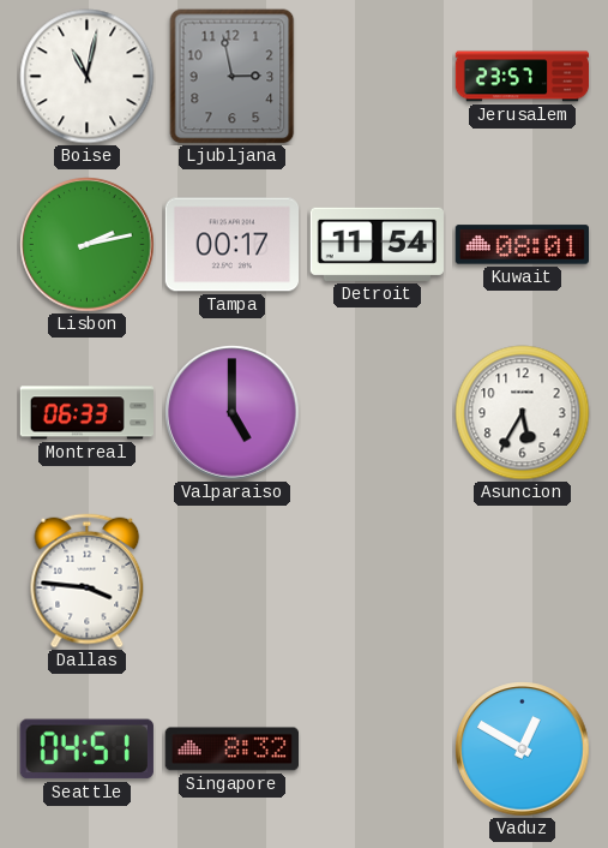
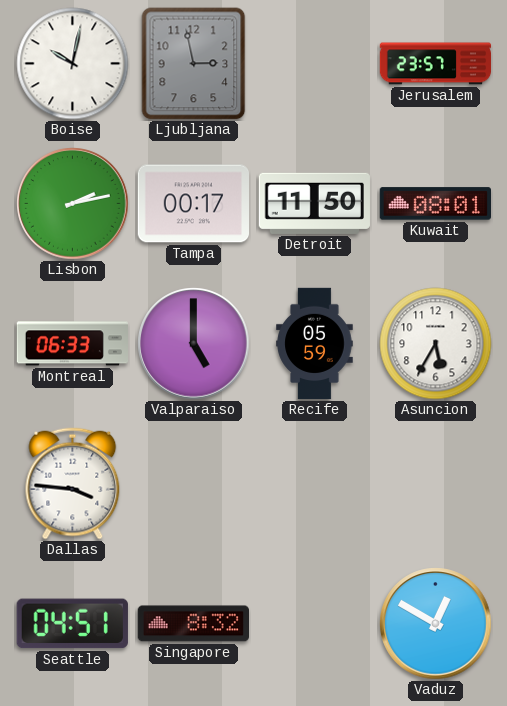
Boise: 11:02 -> 10:02
Detroit: 11:54 -> 11:50
Recife: none -> 05:59
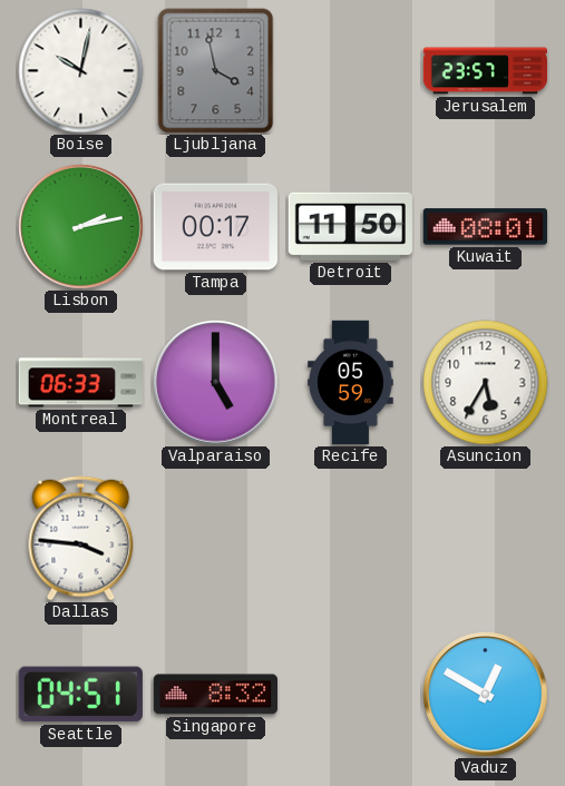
Ljubljana: 2:58 -> 3:58
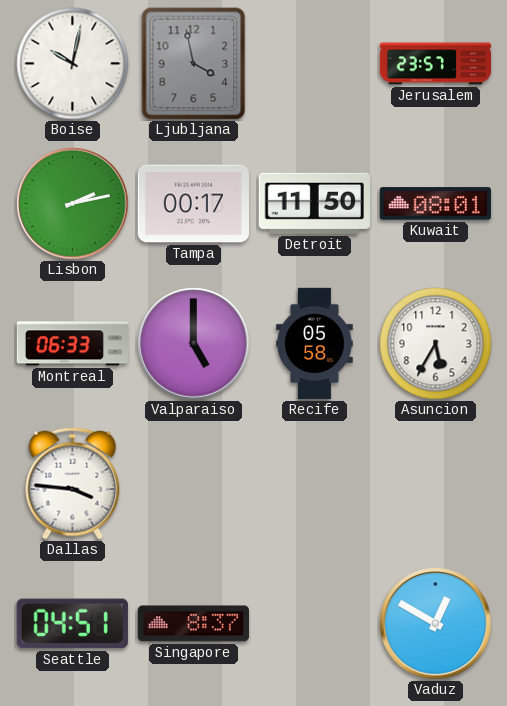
Recife: 05:59 -> 05:58
Singapore: 8:32 -> 8:37
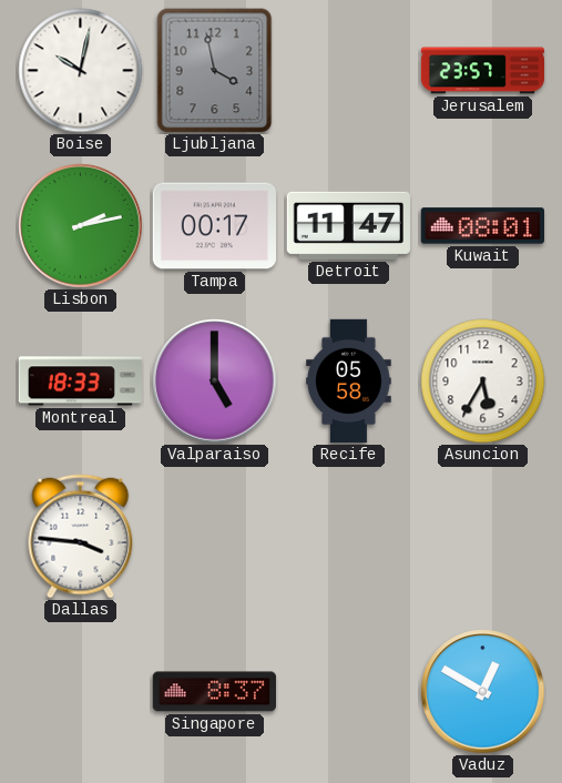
Detroit: 11:50 -> 11:47
Montreal: 06:33 -> 18:33
Seattle: 04:51 -> none
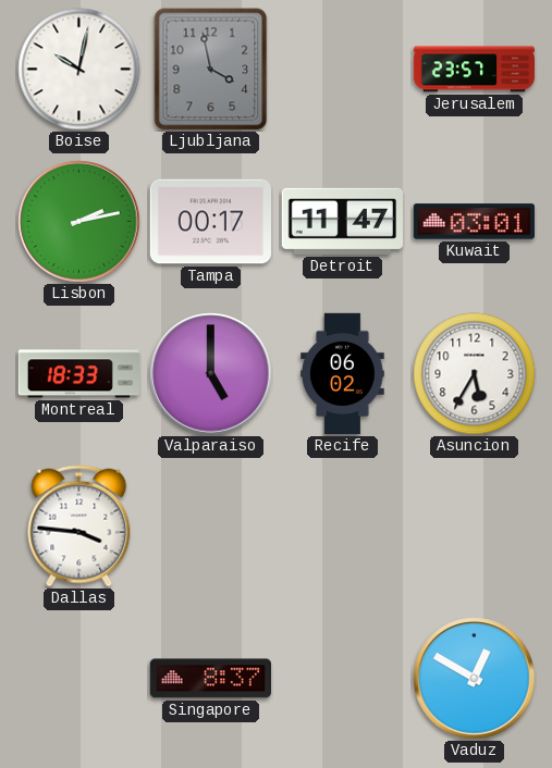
Kuwait: 08:01 -> 03:01
Recife: 05:58 -> 06:02
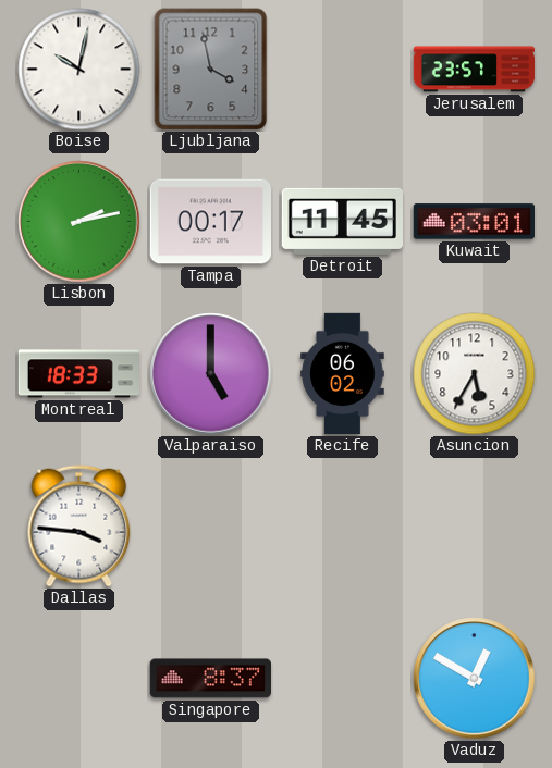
Detroit: 11:47 -> 11:45
